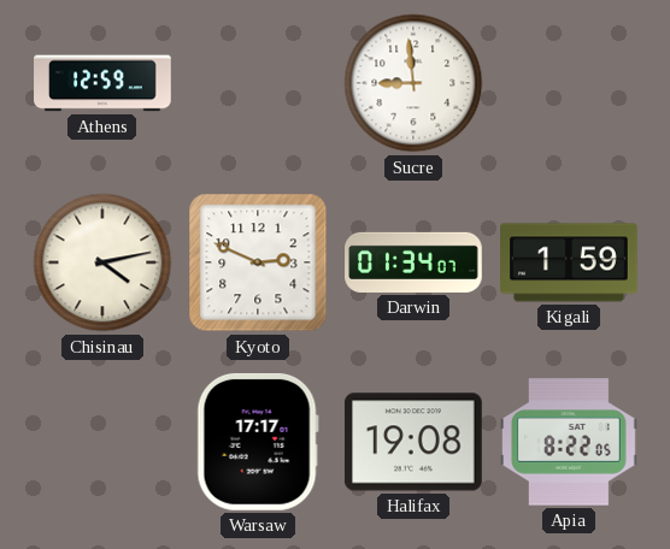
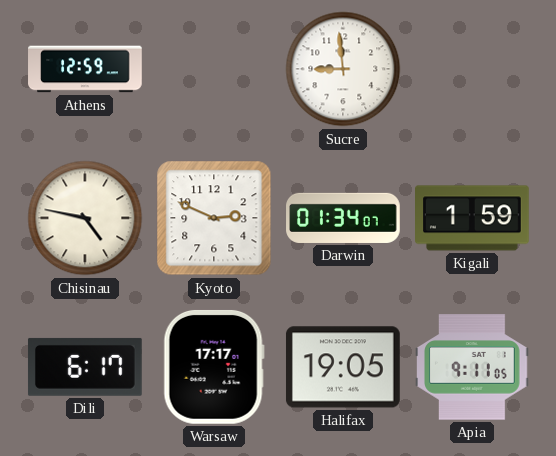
Chisinau: 4:13 -> 4:47
Dili: none -> 6:17
Halifax: 19:08 -> 19:05
Apia: 8:22 -> 9:11
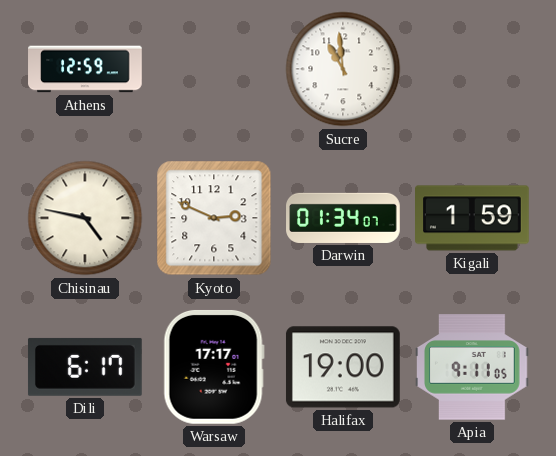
Sucre: 8:59 -> 10:59
Halifax: 19:05 -> 19:00
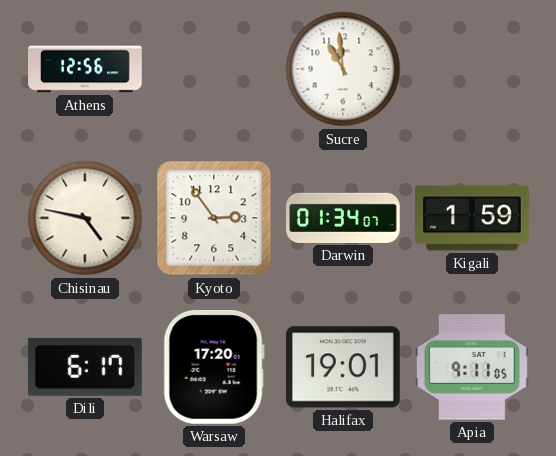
Athens: 12:59 -> 12:56
Kyoto: 2:49 -> 2:54
Warsaw: 17:17 -> 17:20
Halifax: 19:00 -> 19:01
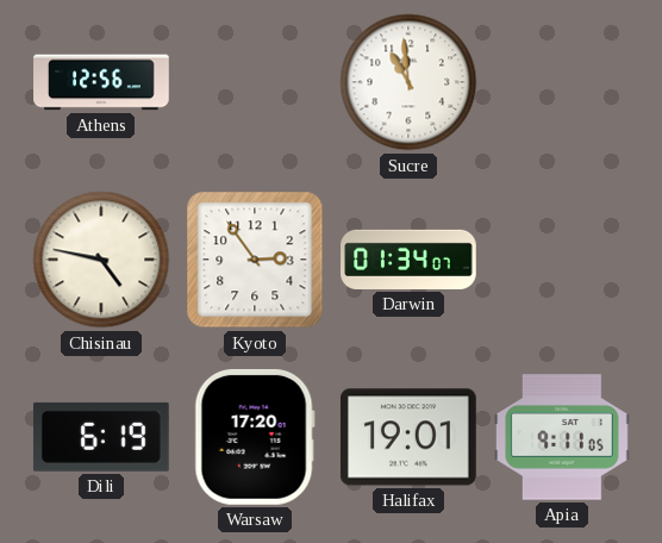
Kigali: 1:59 -> none
Dili: 6:17 -> 6:19
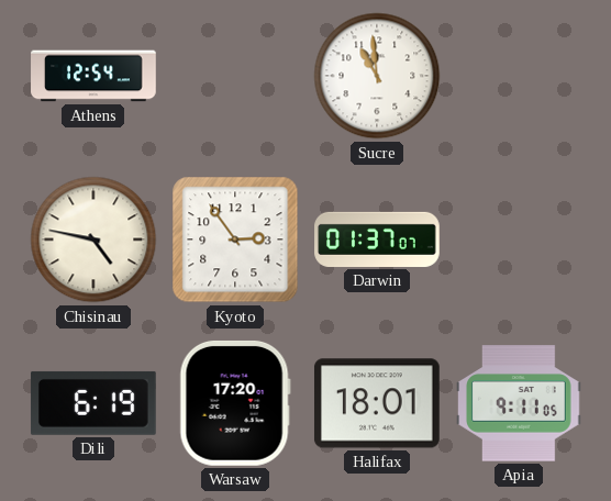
Athens: 12:56 -> 12:54
Darwin: 01:34 -> 01:37
Halifax: 19:01 -> 18:01
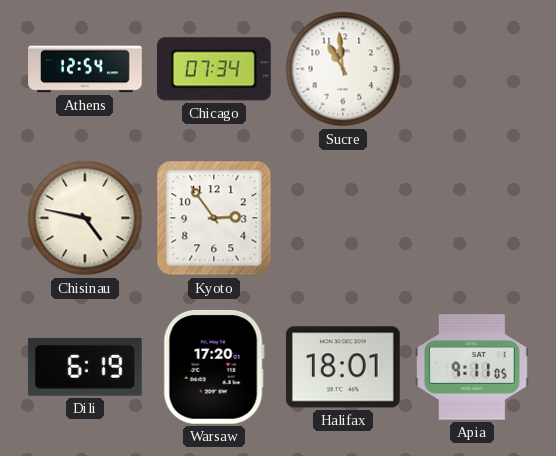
Chicago: none -> 07:34
Darwin: 01:37 -> none
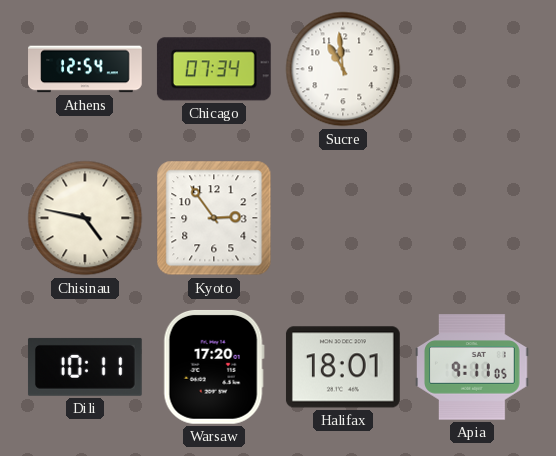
Dili: 6:19 -> 10:11
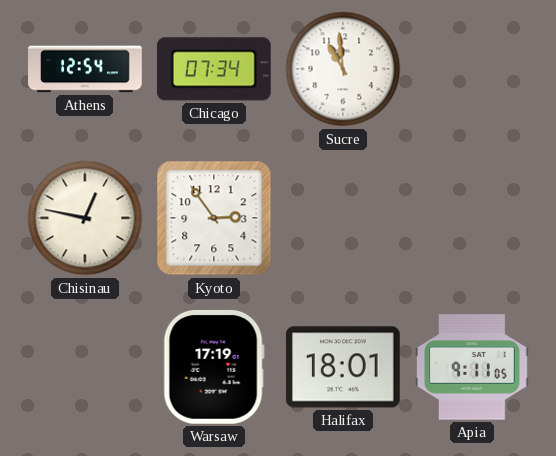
Chisinau: 4:47 -> 12:47
Dili: 10:11 -> none
Warsaw: 17:20 -> 17:19
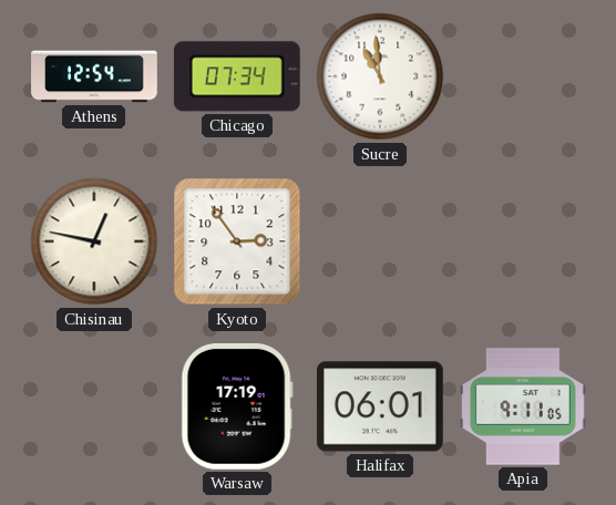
Halifax: 18:01 -> 06:01
